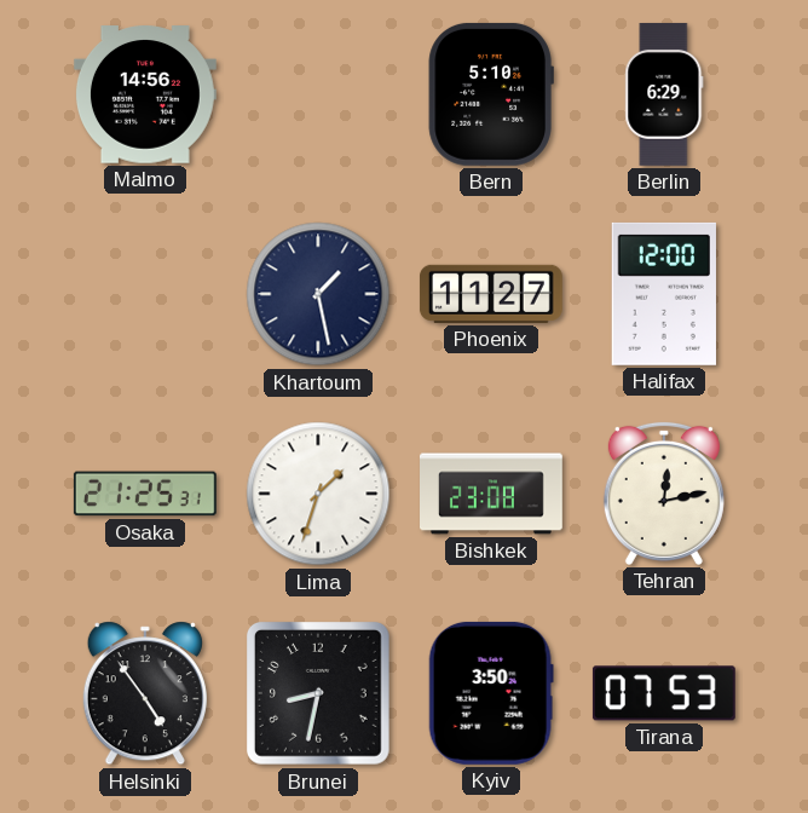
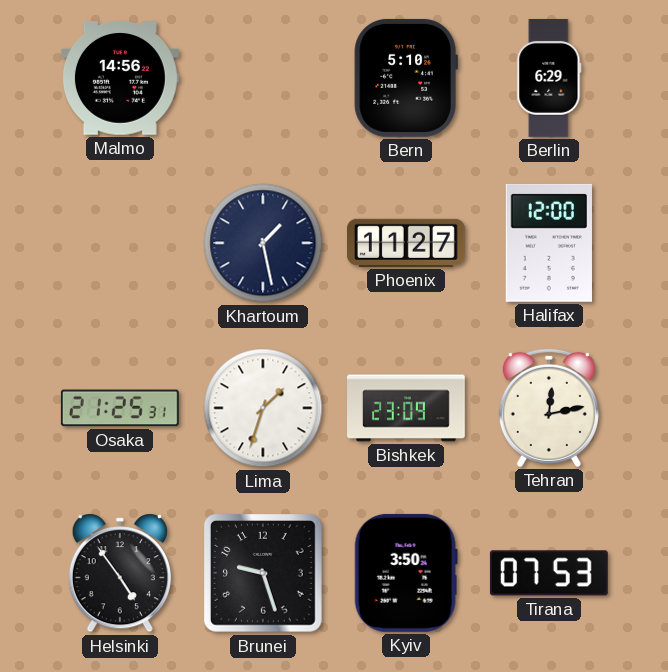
Bishkek: 23:08 -> 23:09
Brunei: 8:32 -> 9:27
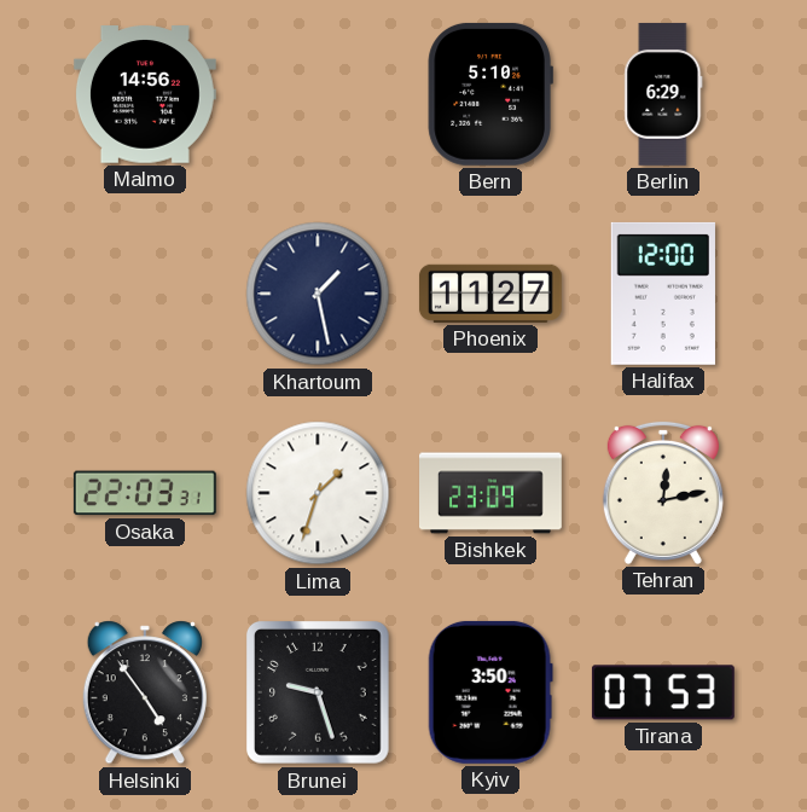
Osaka: 21:25 -> 22:03
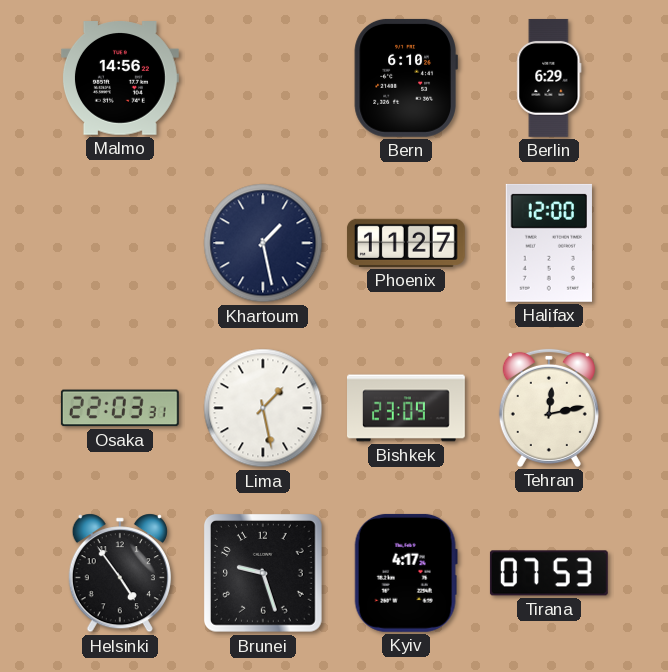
Bern: 5:10 -> 6:10
Lima: 1:33 -> 1:28
Kyiv: 3:50 -> 4:17
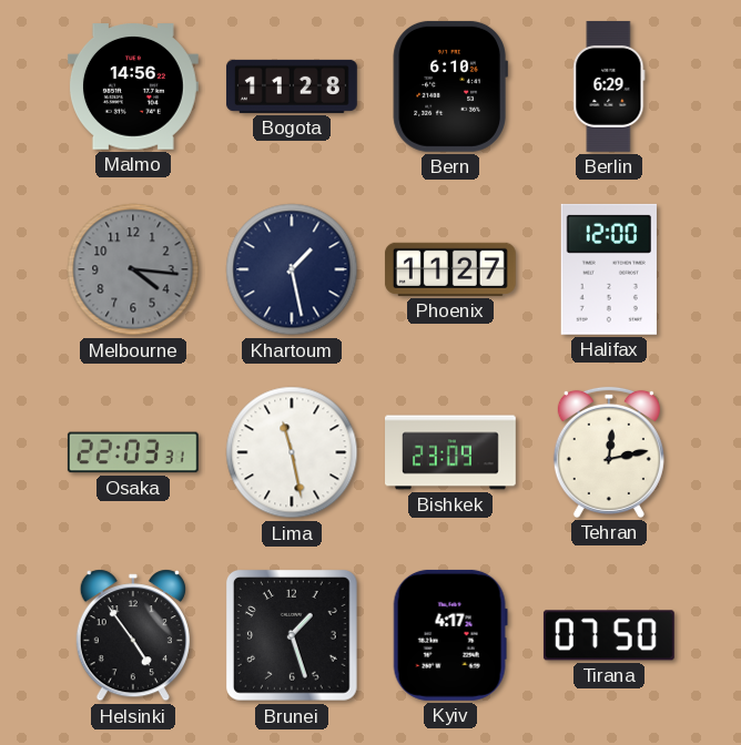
Bogota: none -> 11:28
Melbourne: none -> 4:16
Lima: 1:28 -> 11:28
Brunei: 9:27 -> 1:27
Tirana: 07:53 -> 07:50
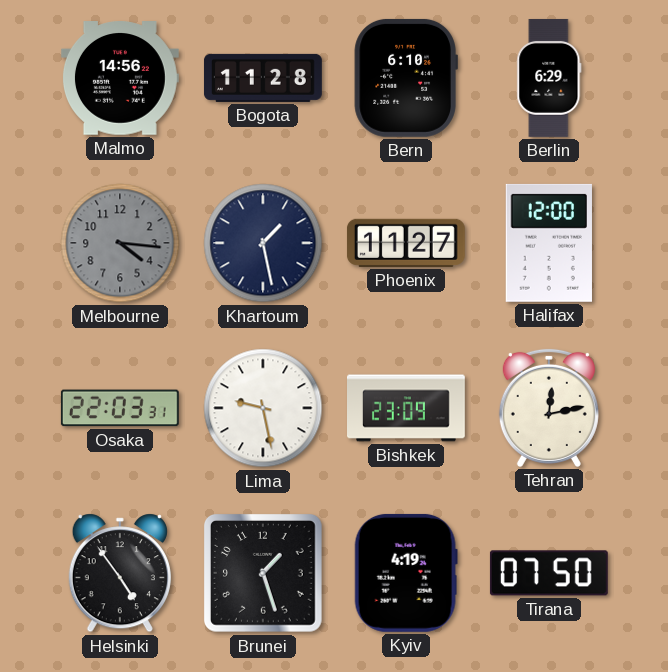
Lima: 11:28 -> 9:28
Kyiv: 4:17 -> 4:19
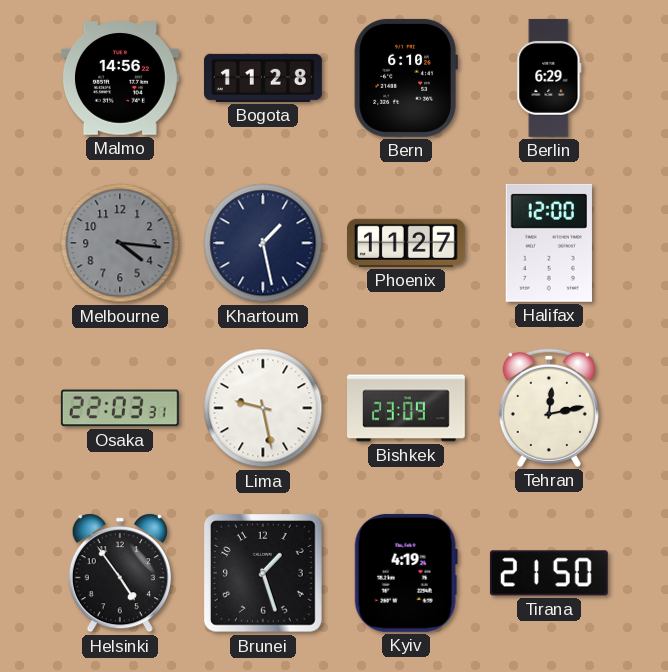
Tirana: 07:50 -> 21:50
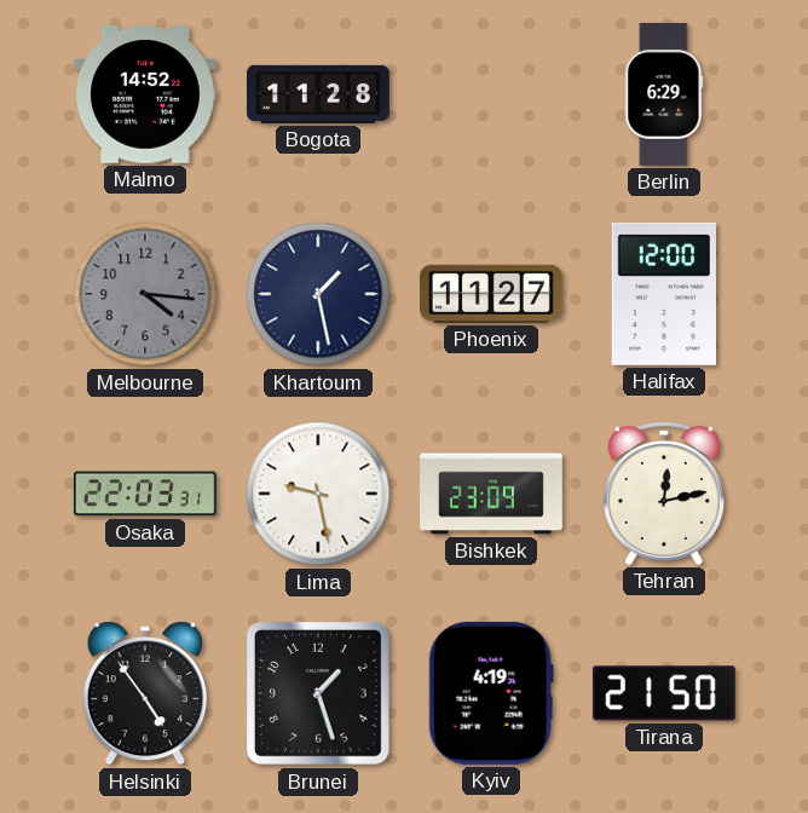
Malmo: 14:56 -> 14:52
Bern: 6:10 -> none
